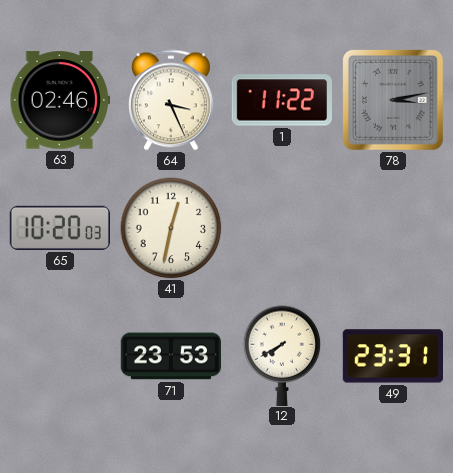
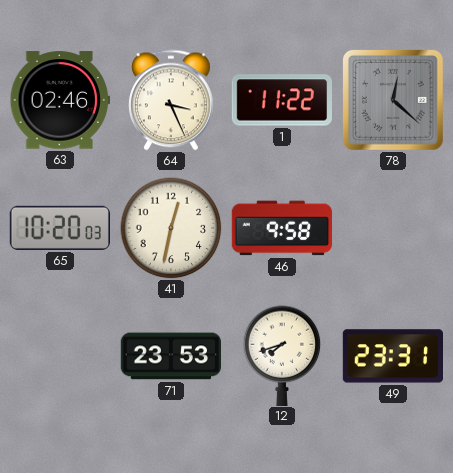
78: 3:13 -> 12:22
46: none -> 9:58
12: 7:40 -> 7:42
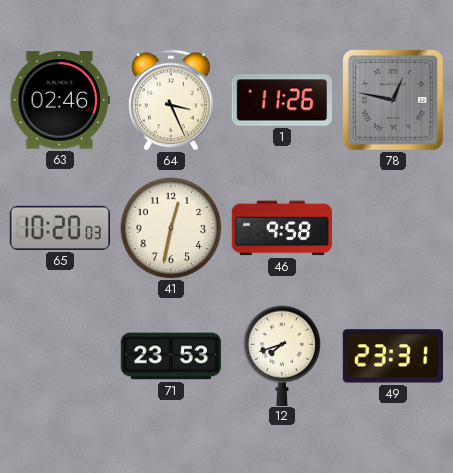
1: 11:22 -> 11:26
78: 12:22 -> 12:47
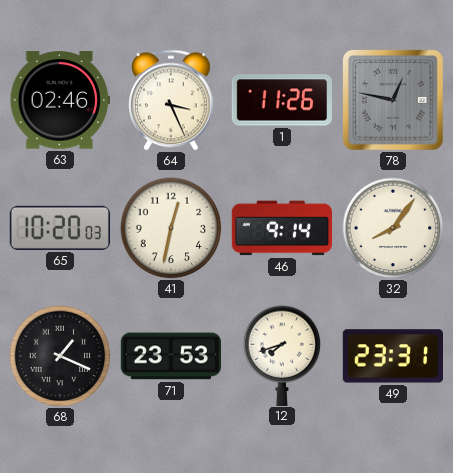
46: 9:58 -> 9:14
32: none -> 8:06
68: none -> 1:19
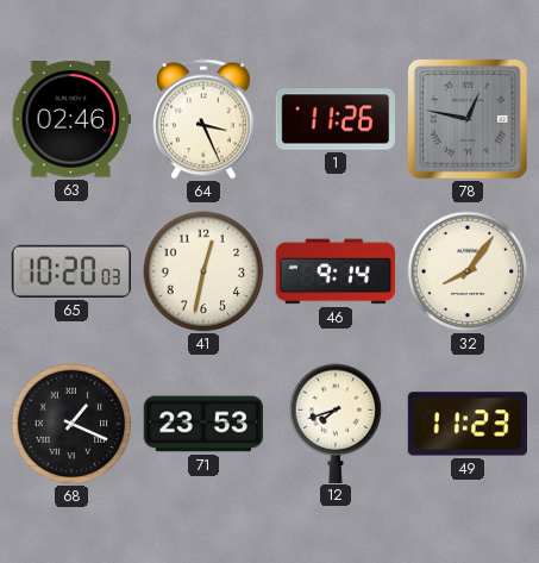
49: 23:31 -> 11:23
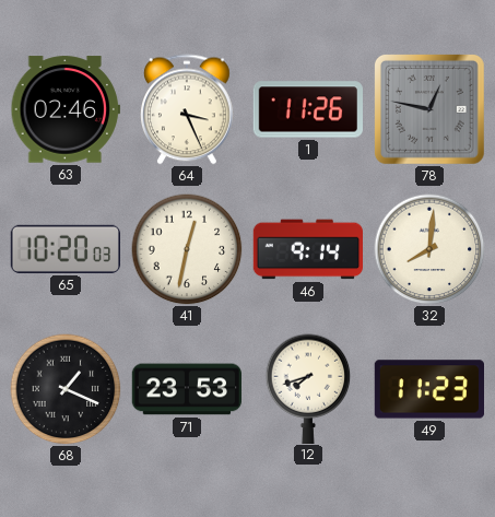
32: 8:06 -> 8:01
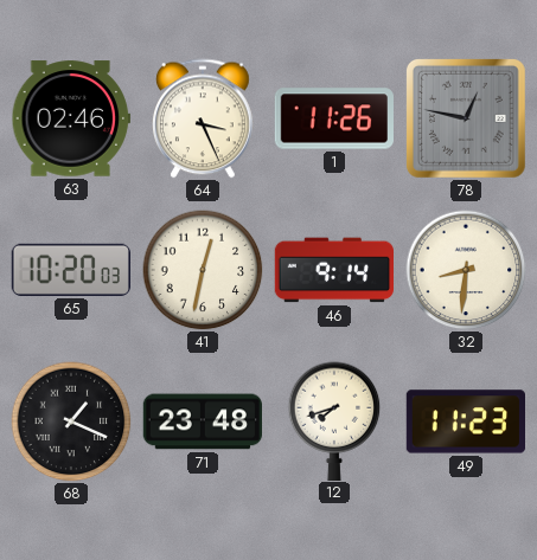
32: 8:01 -> 8:31
71: 23:53 -> 23:48
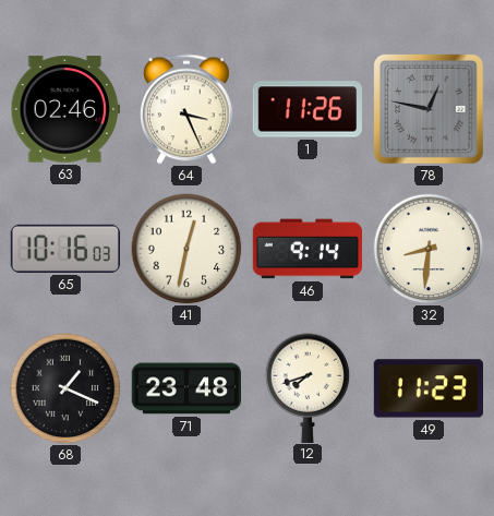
65: 10:20 -> 10:16
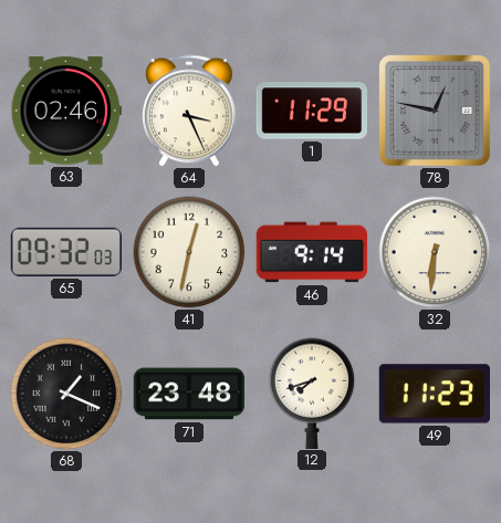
1: 11:26 -> 11:29
65: 10:16 -> 09:32
32: 8:31 -> 6:31
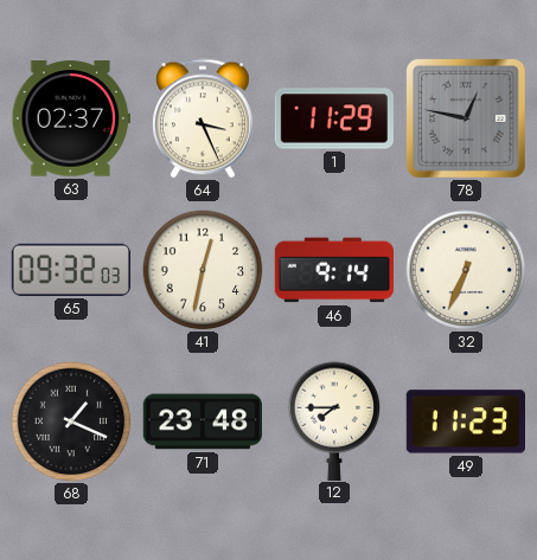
63: 02:46 -> 02:37
32: 6:31 -> 6:34
12: 7:42 -> 7:45
